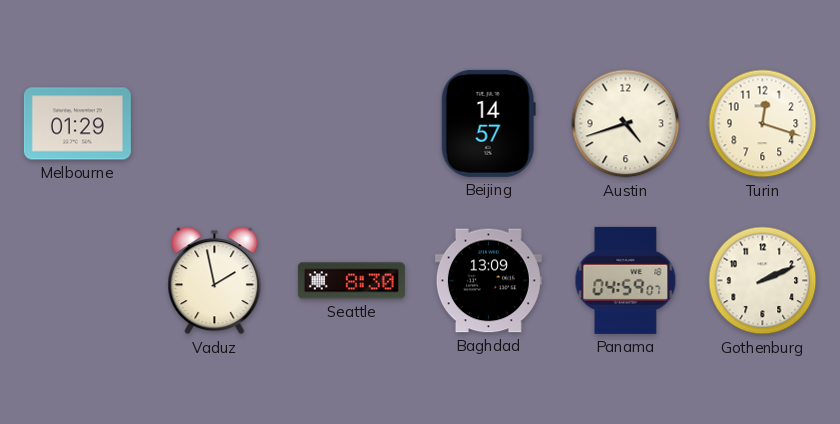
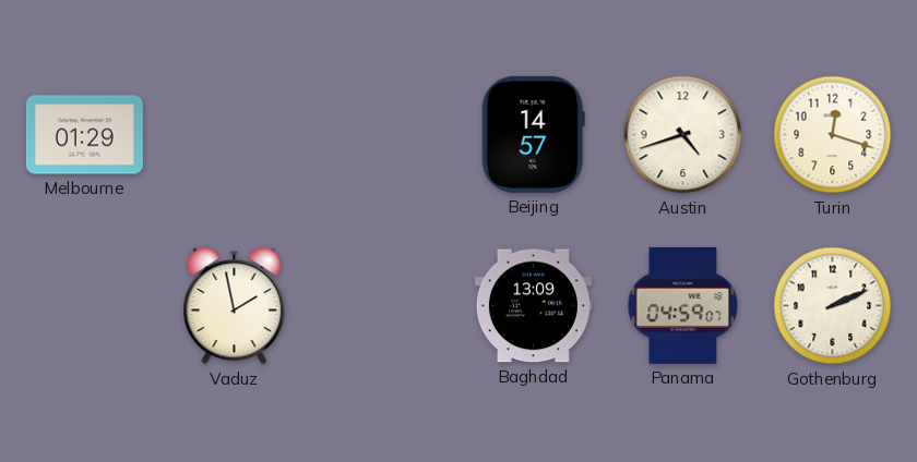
Seattle: 8:30 -> none
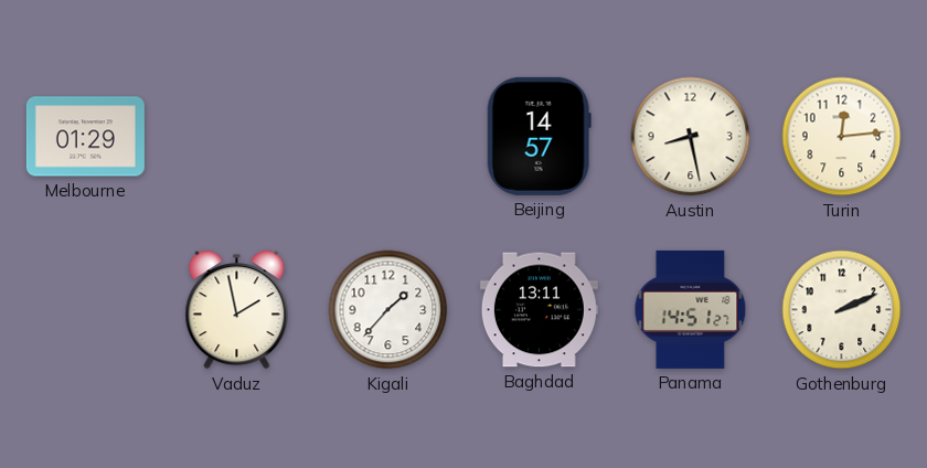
Austin: 4:42 -> 8:28
Turin: 12:18 -> 12:14
Kigali: none -> 1:37
Baghdad: 13:09 -> 13:11
Panama: 04:59 -> 14:51
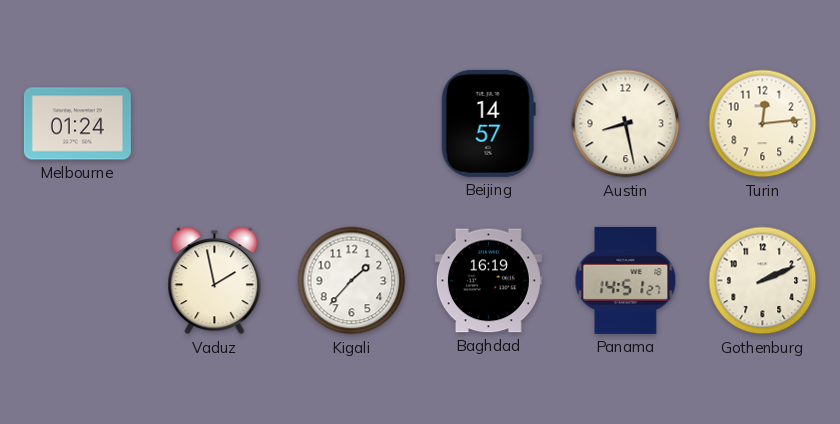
Melbourne: 01:29 -> 01:24
Baghdad: 13:11 -> 16:19
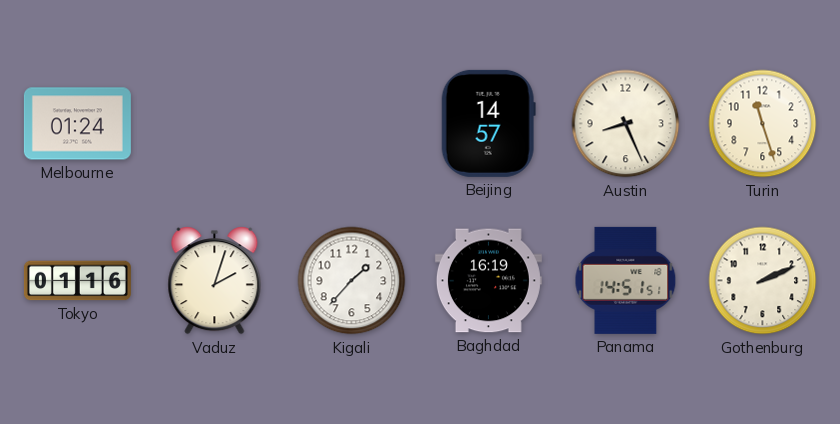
Austin: 8:28 -> 8:26
Turin: 12:14 -> 11:27
Tokyo: none -> 01:16
Vaduz: 1:58 -> 2:03
Panama: 14:51:27 -> 14:51:51
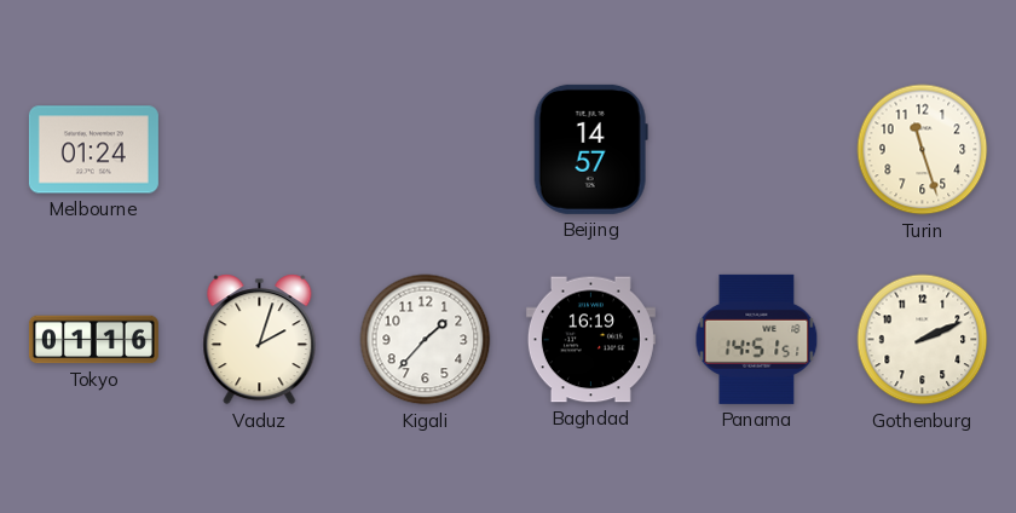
Austin: 8:26 -> none
